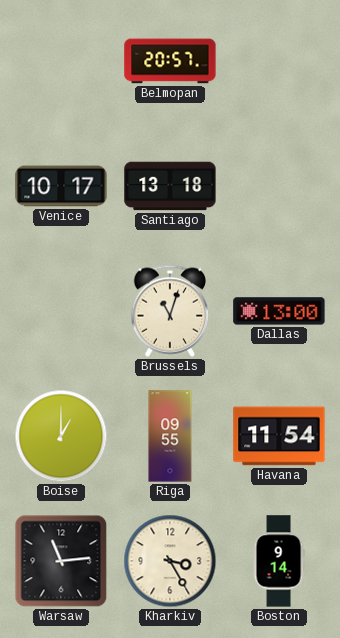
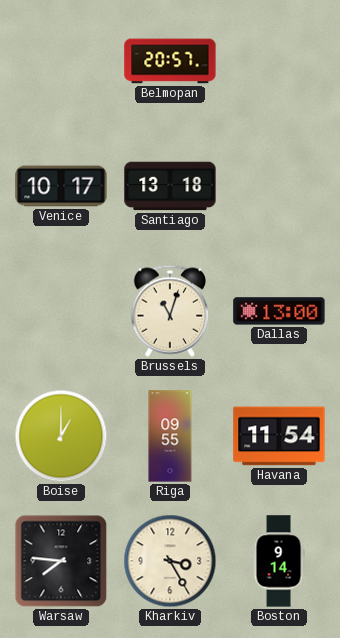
Warsaw: 11:14 -> 7:46
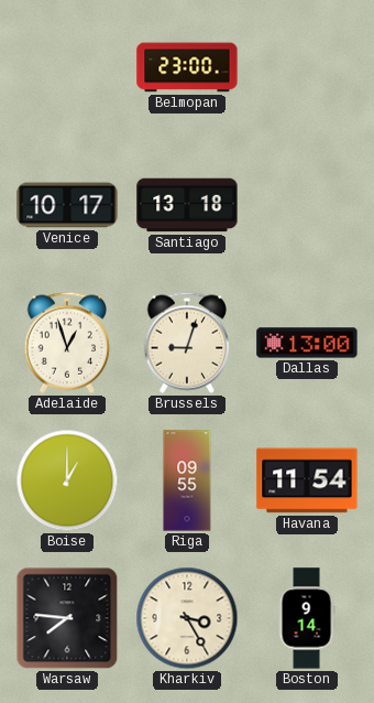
Belmopan: 20:57 -> 23:00
Adelaide: none -> 12:57
Brussels: 11:03 -> 9:03
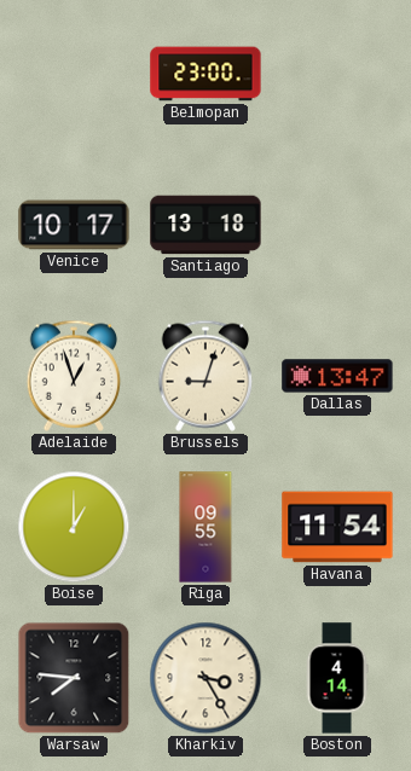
Dallas: 13:00 -> 13:47
Boston: 9:14 -> 4:14
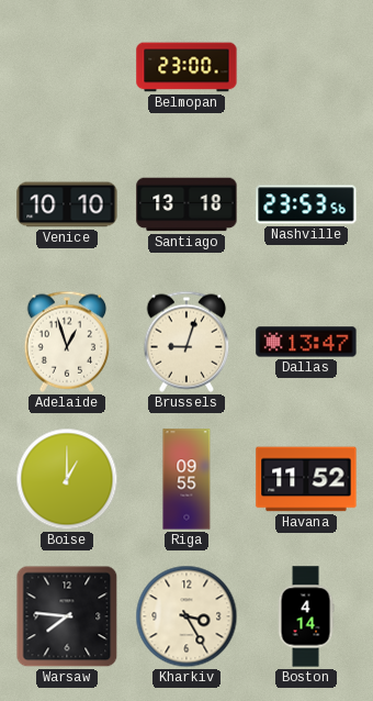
Venice: 10:17 -> 10:10
Nashville: none -> 23:53
Havana: 11:54 -> 11:52
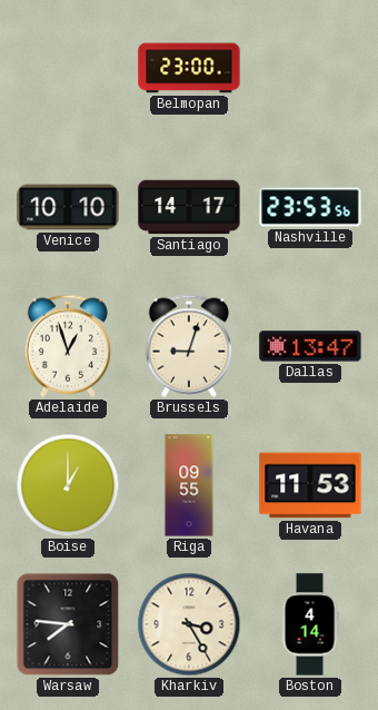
Santiago: 13:18 -> 14:17
Havana: 11:52 -> 11:53
